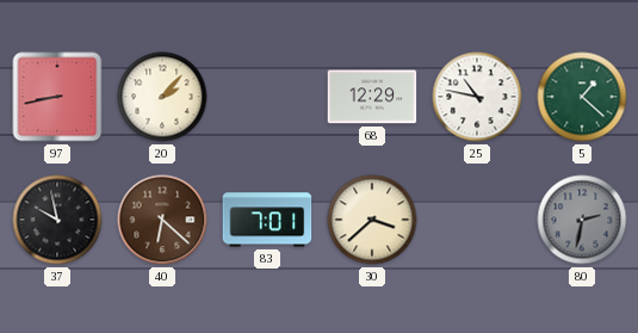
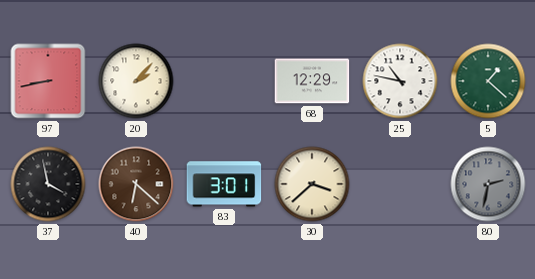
37: 9:58 -> 3:58
83: 7:01 -> 3:01
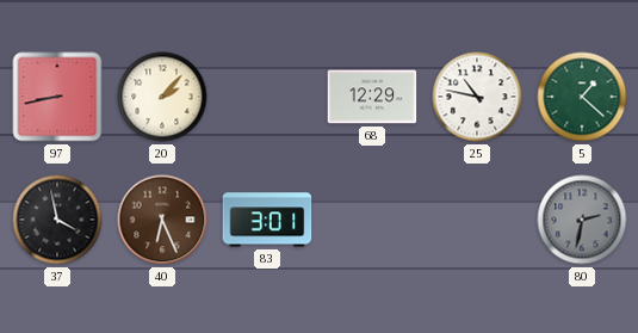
40: 6:22 -> 6:26
30: 3:38 -> none
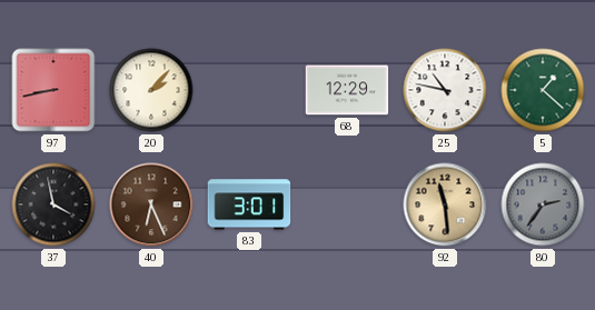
92: none -> 11:29
80: 2:32 -> 2:36
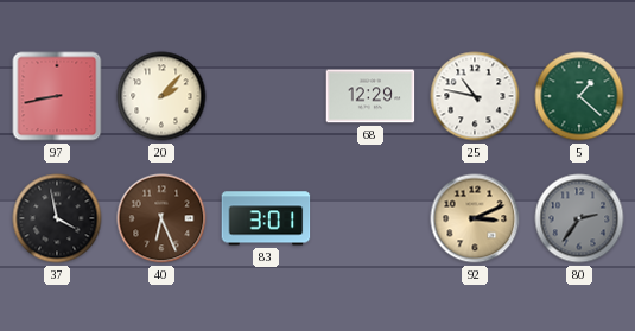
92: 11:29 -> 3:11
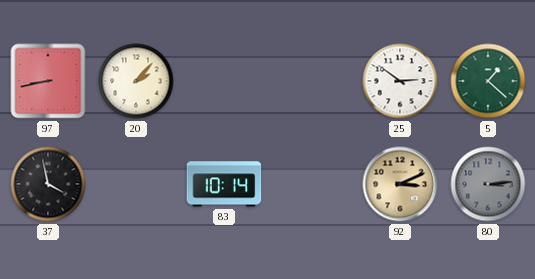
68: 12:29 -> none
25: 10:47 -> 2:51
40: 6:26 -> none
83: 3:01 -> 10:14
80: 2:36 -> 3:14
